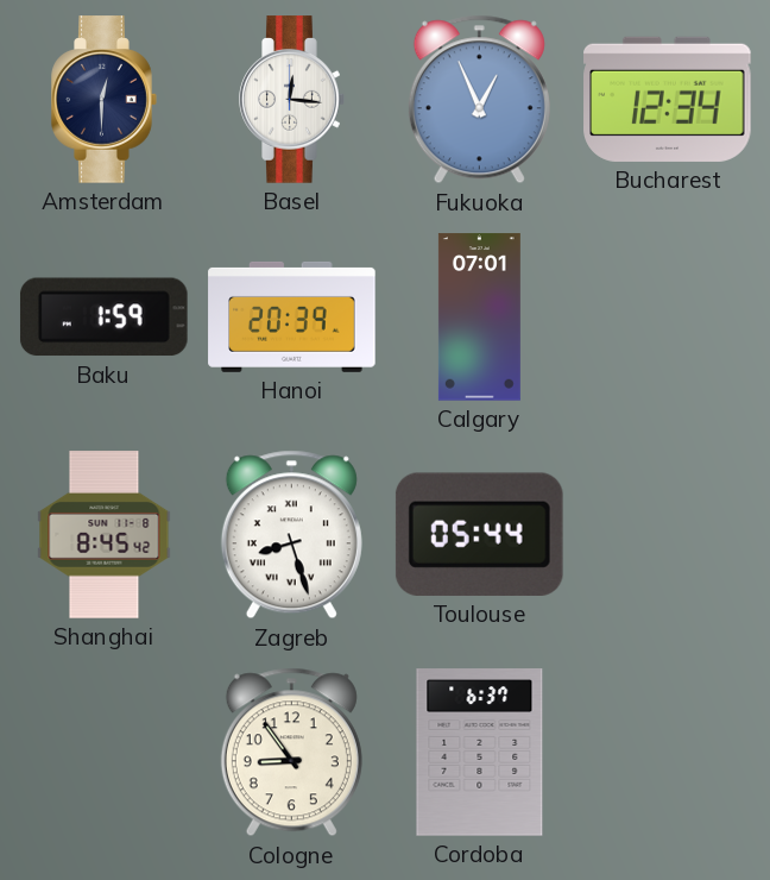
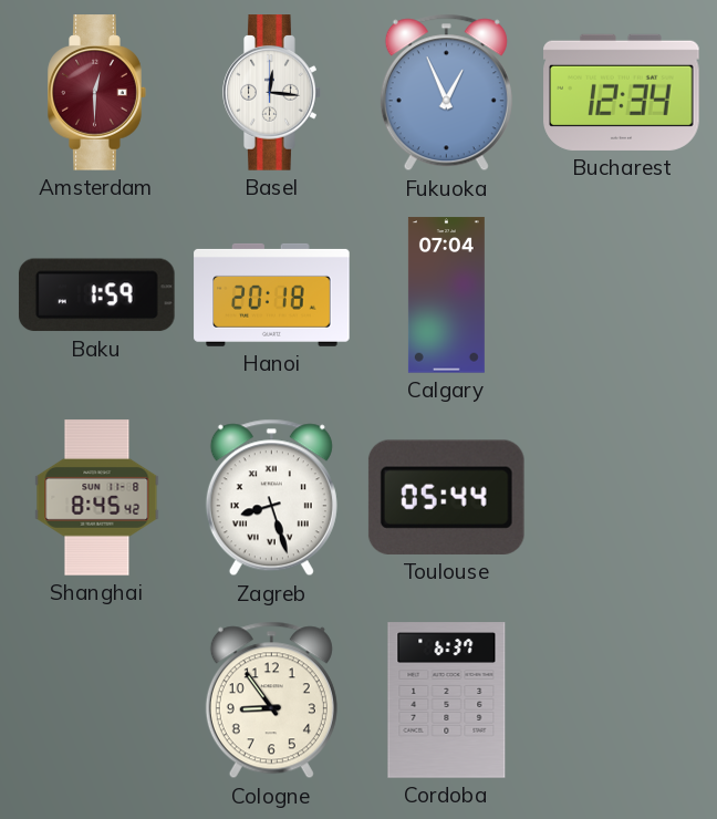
Amsterdam dial: navy -> burgundy
Hanoi: 20:39 -> 20:18
Calgary: 07:01 -> 07:04
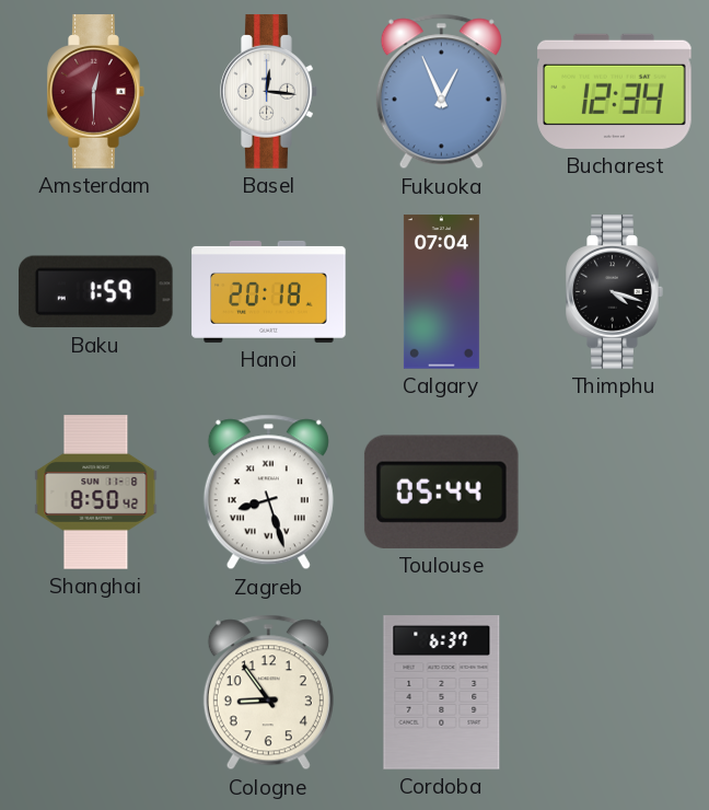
Thimphu: none -> 4:18
Shanghai: 8:45 -> 8:50
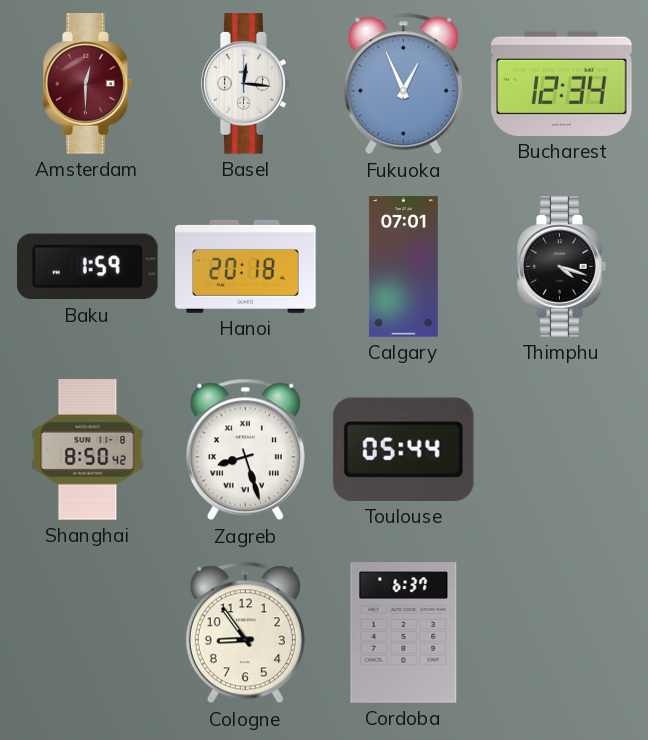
Calgary: 07:04 -> 07:01
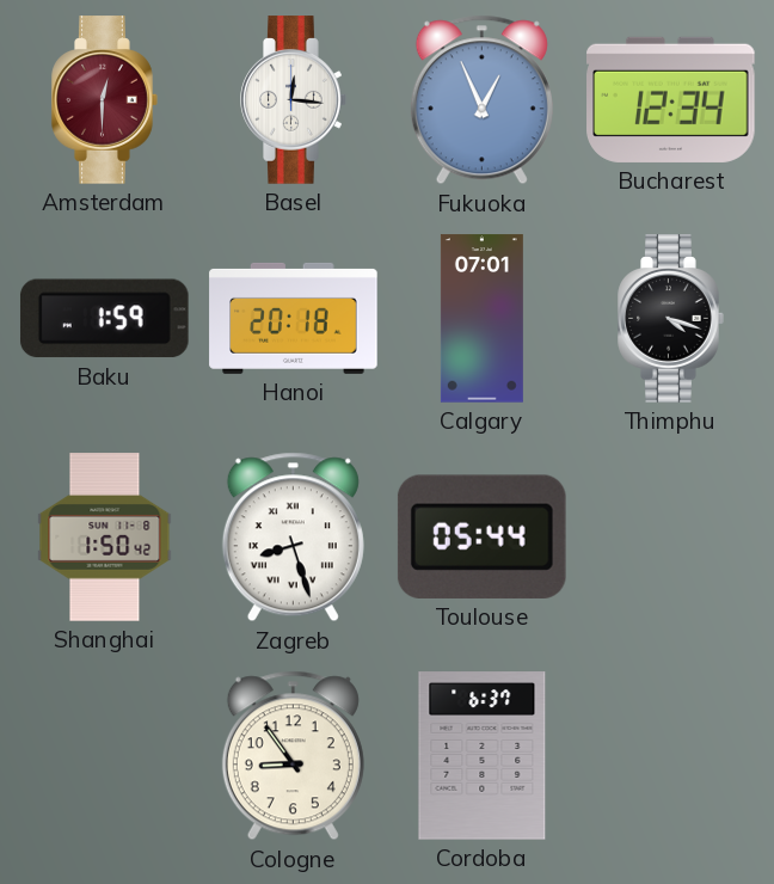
Shanghai: 8:50 -> 1:50
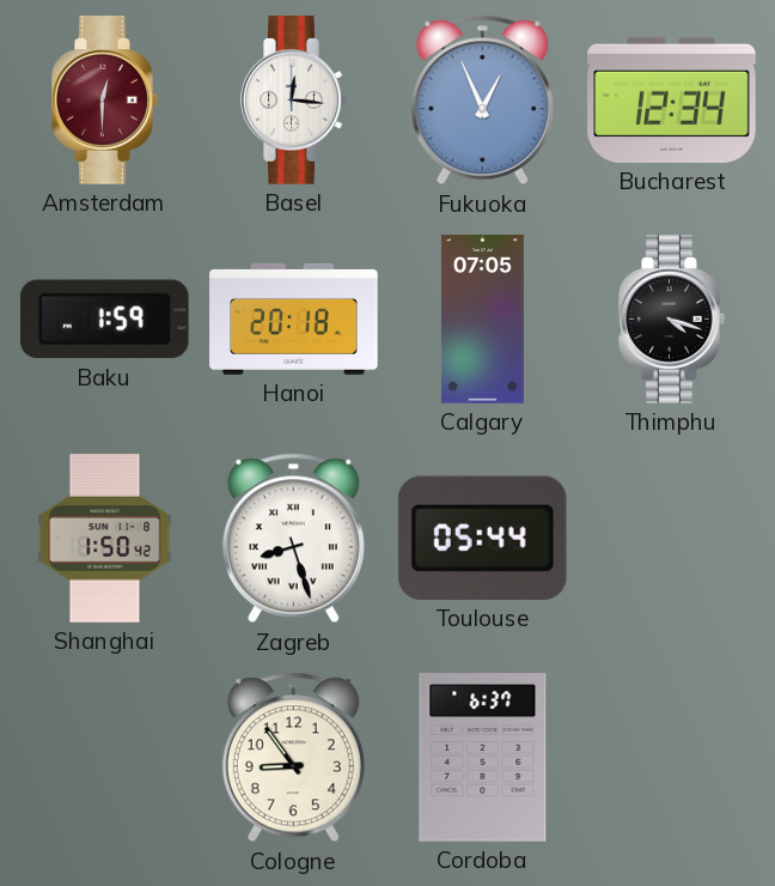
Calgary: 07:01 -> 07:05
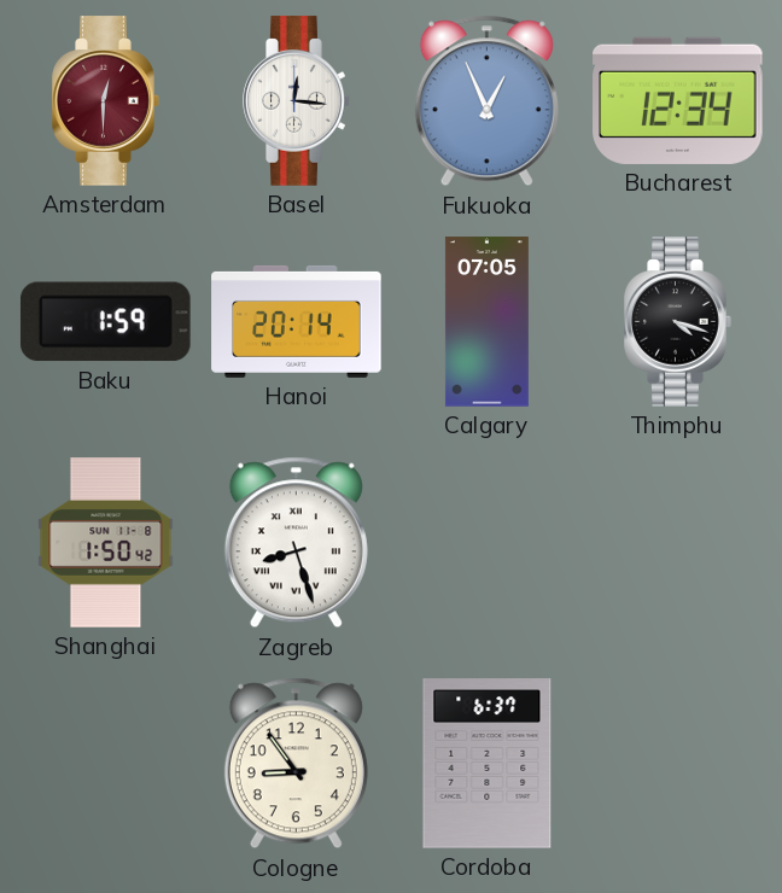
Hanoi: 20:18 -> 20:14
Toulouse: 05:44 -> none
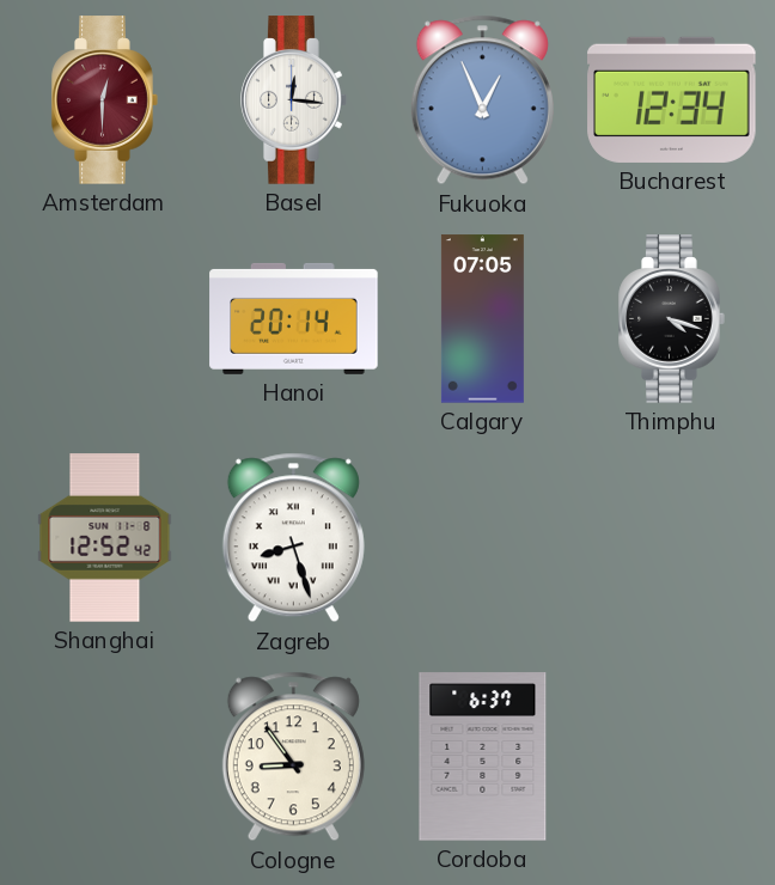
Baku: 1:59 -> none
Shanghai: 1:50 -> 12:52
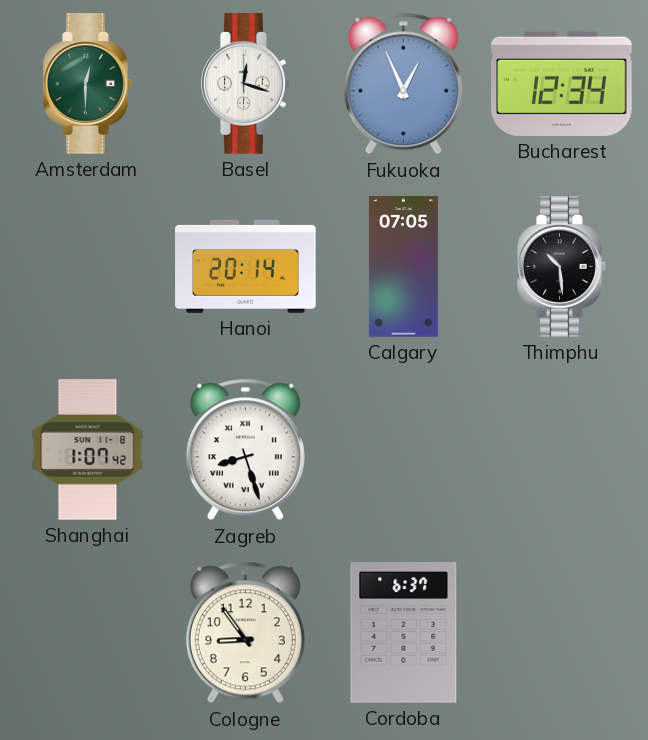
Amsterdam dial: burgundy -> green
Basel: 12:16 -> 12:18
Thimphu: 4:18 -> 10:29
Shanghai: 12:52 -> 1:07
